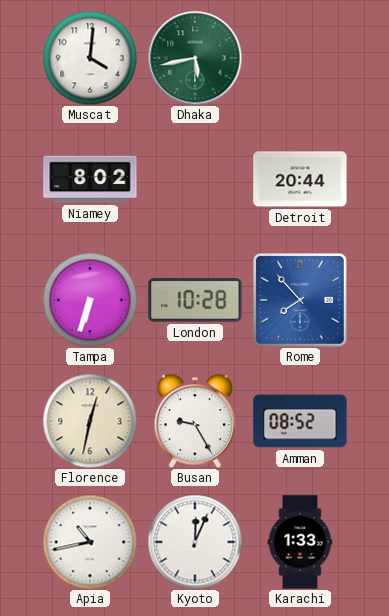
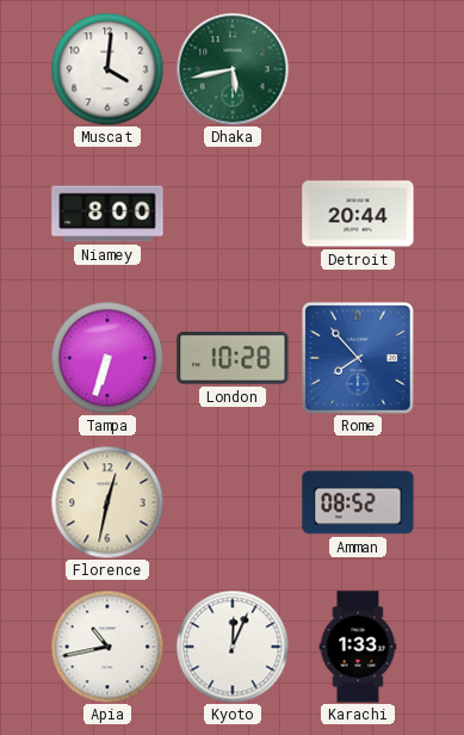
Niamey: 8:02 -> 8:00
Busan: 9:25 -> none
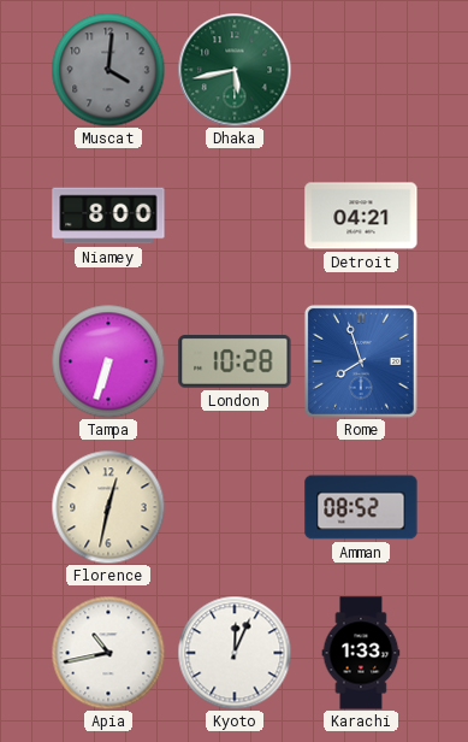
Muscat dial: white -> grey
Detroit: 20:44 -> 04:21
Rome: 7:53 -> 7:57
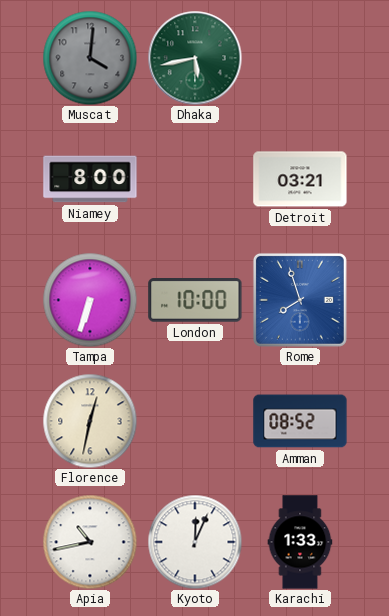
Detroit: 04:21 -> 03:21
London: 10:28 -> 10:00
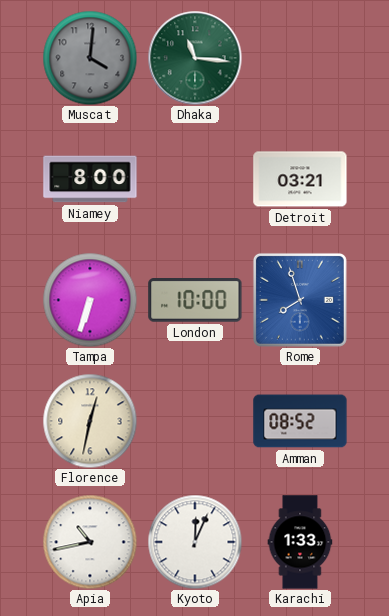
Dhaka: 5:43 -> 11:16
